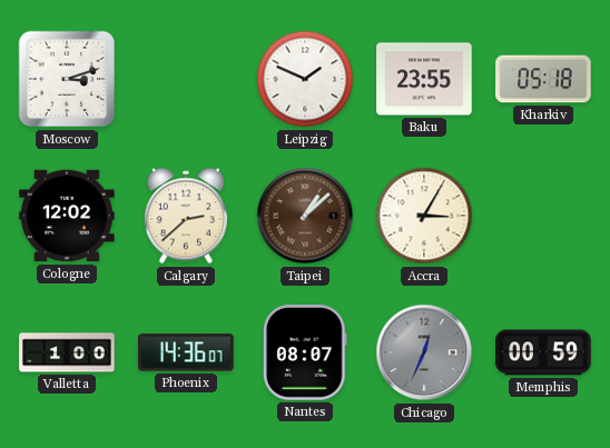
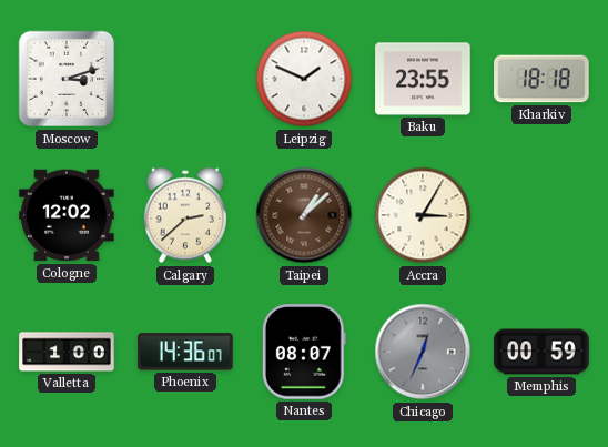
Kharkiv: 05:18 -> 18:18
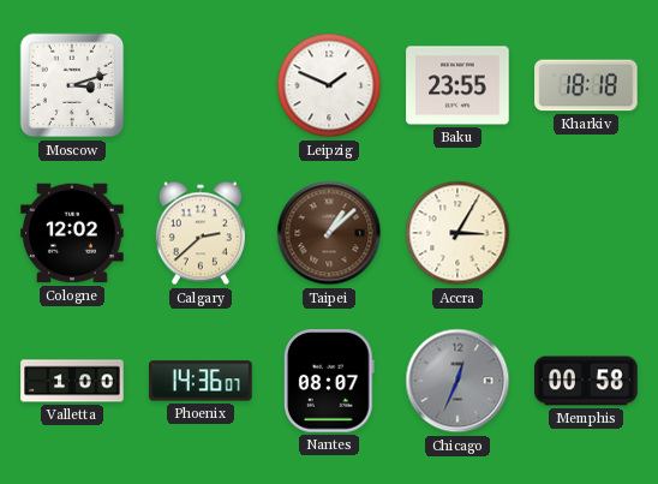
Memphis: 00:59 -> 00:58
